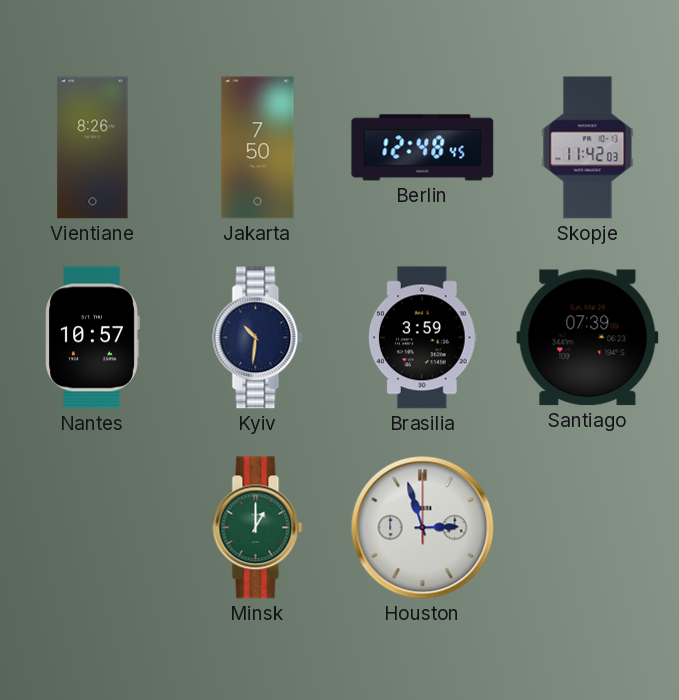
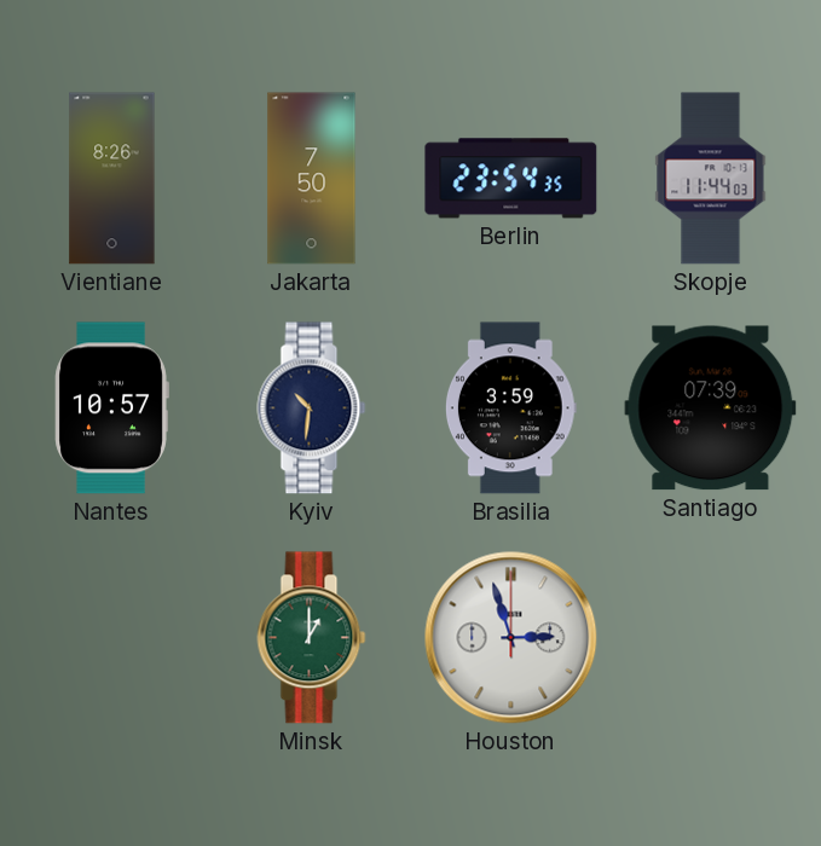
Berlin: 12:48 -> 23:54
Skopje: 11:42 -> 11:44
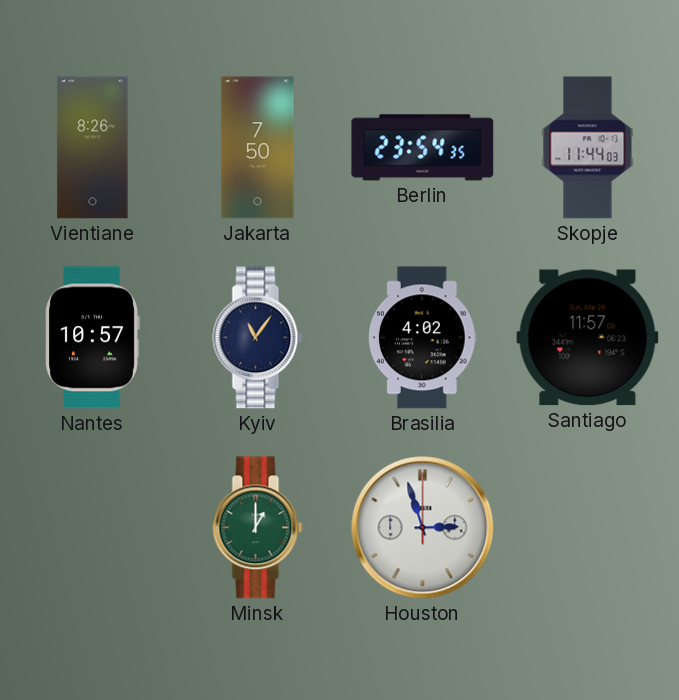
Kyiv: 10:31 -> 11:06
Brasilia: 3:59 -> 4:02
Santiago: 07:39 -> 11:57
